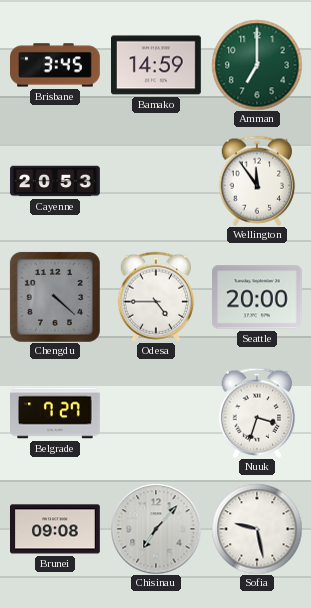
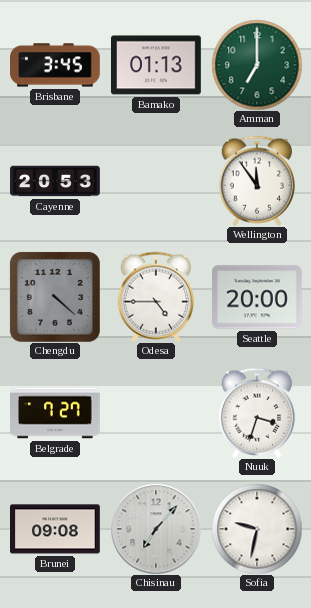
Bamako: 14:59 -> 01:13
Sofia: 9:28 -> 9:32
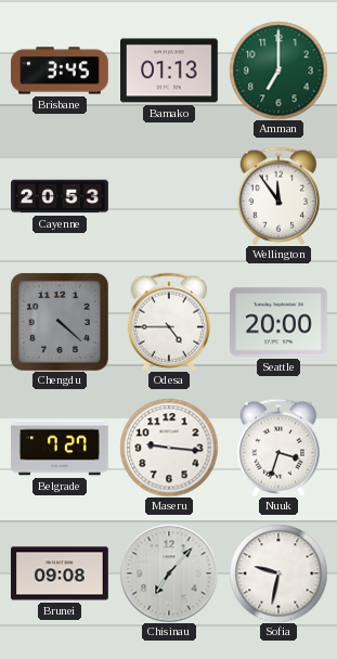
Maseru: none -> 9:16
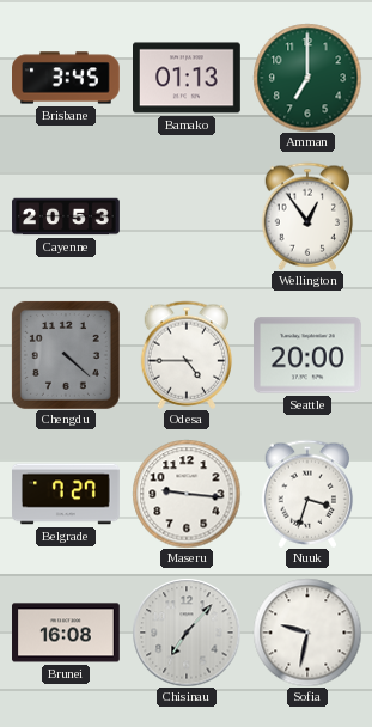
Wellington: 11:54 -> 12:54
Brunei: 09:08 -> 16:08
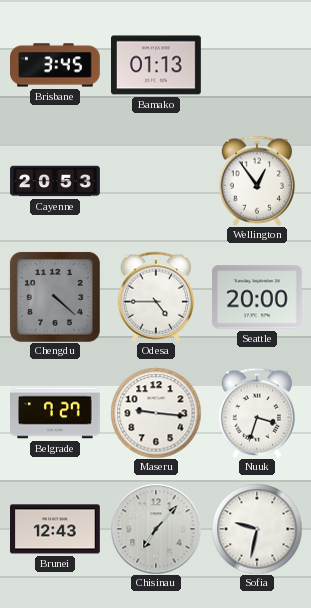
Amman: 7:00 -> none
Brunei: 16:08 -> 12:43
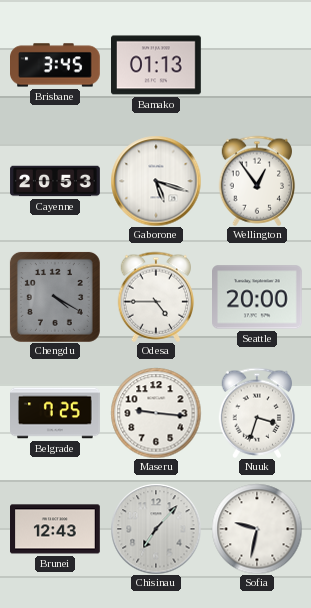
Gaborone: none -> 5:18
Chengdu: 4:22 -> 4:20
Belgrade: 7:27 -> 7:25
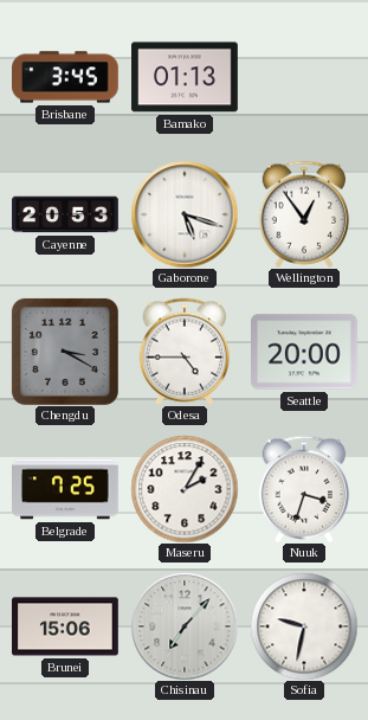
Chengdu: 4:20 -> 3:20
Maseru: 9:16 -> 2:05
Brunei: 12:43 -> 15:06
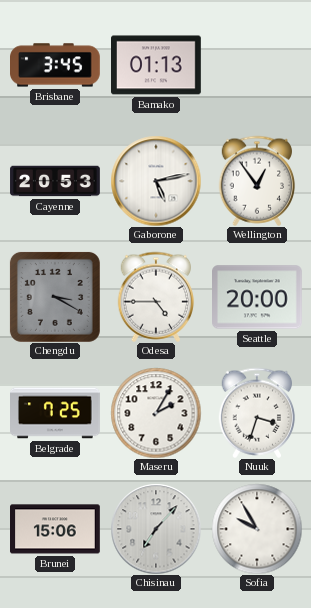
Gaborone: 5:18 -> 5:13
Sofia: 9:32 -> 9:55
